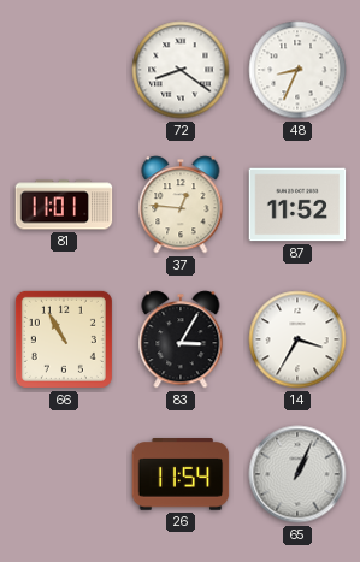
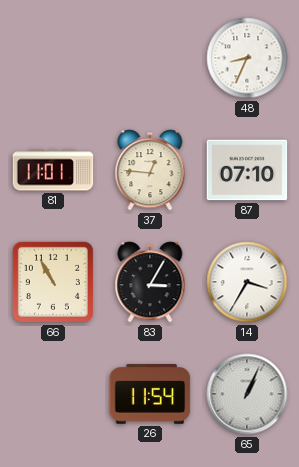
72: 8:21 -> none
87: 11:52 -> 07:10
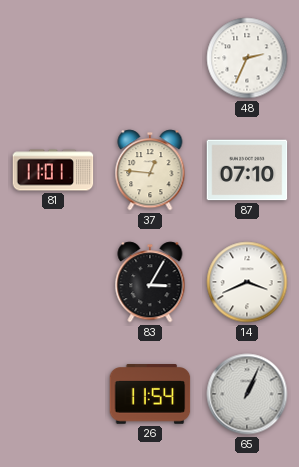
48: 8:34 -> 2:34
66: 10:55 -> none
14: 3:35 -> 3:41
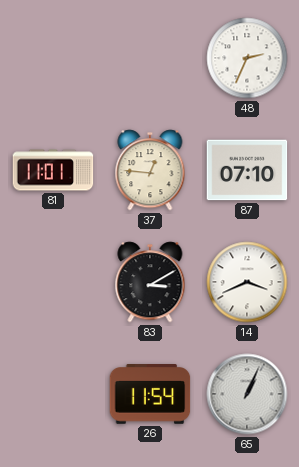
83: 3:05 -> 3:10
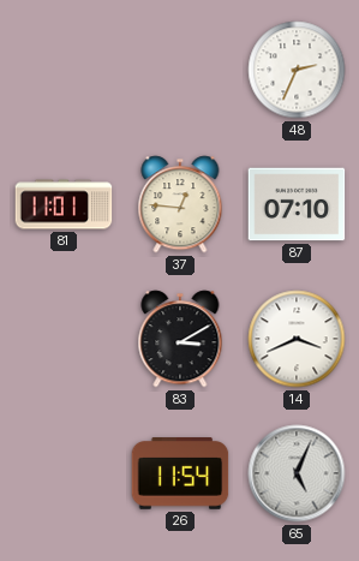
65: 1:04 -> 5:04
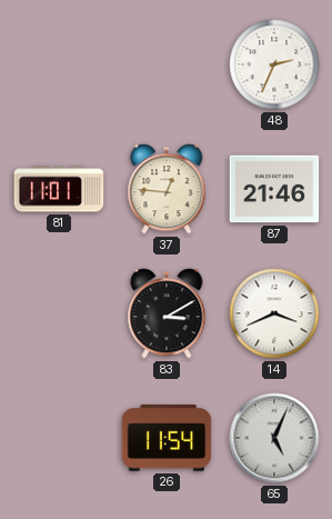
87: 07:10 -> 21:46
